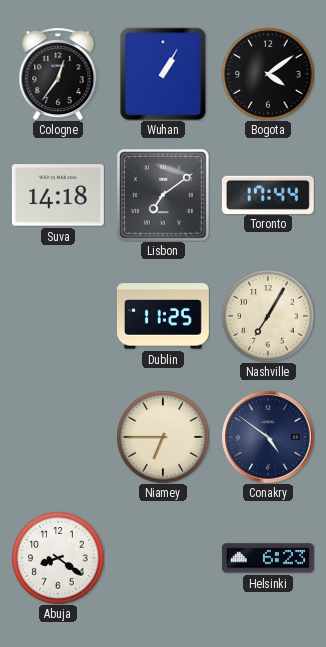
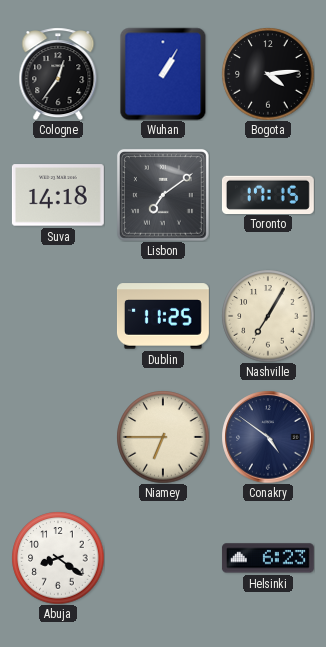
Bogota: 4:09 -> 4:14
Toronto: 17:44 -> 17:15
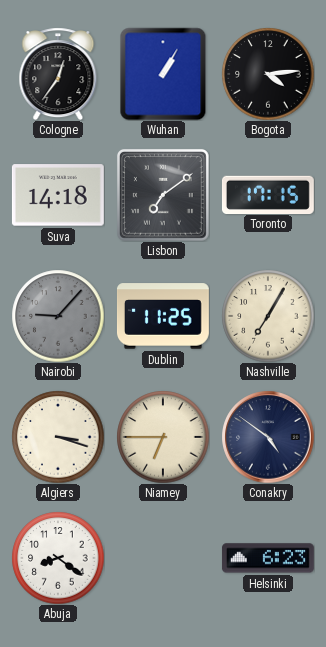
Nairobi: none -> 9:07
Algiers: none -> 3:18
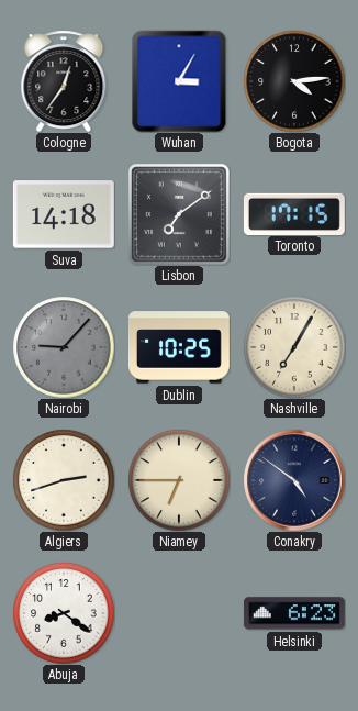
Wuhan: 1:05 -> 3:05
Dublin: 11:25 -> 10:25
Algiers: 3:18 -> 2:42
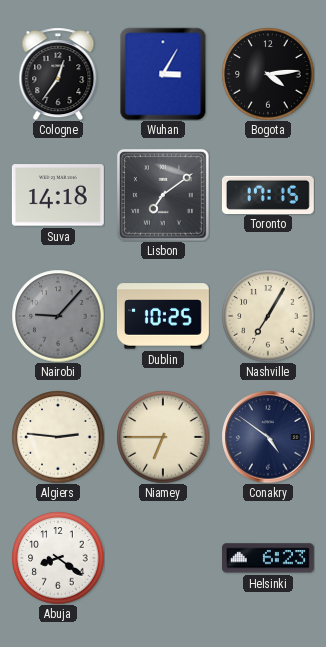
Algiers: 2:42 -> 2:46
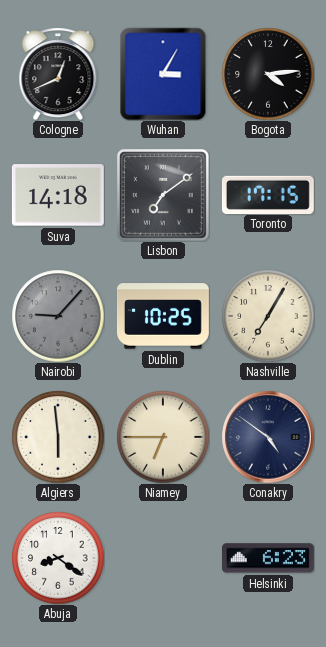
Cologne: 12:36 -> 12:41
Algiers: 2:46 -> 5:59
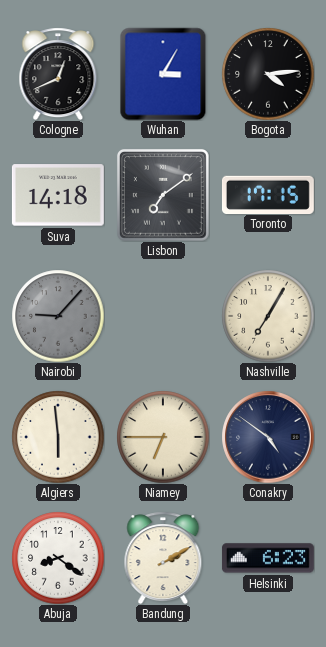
Dublin: 10:25 -> none
Bandung: none -> 2:10
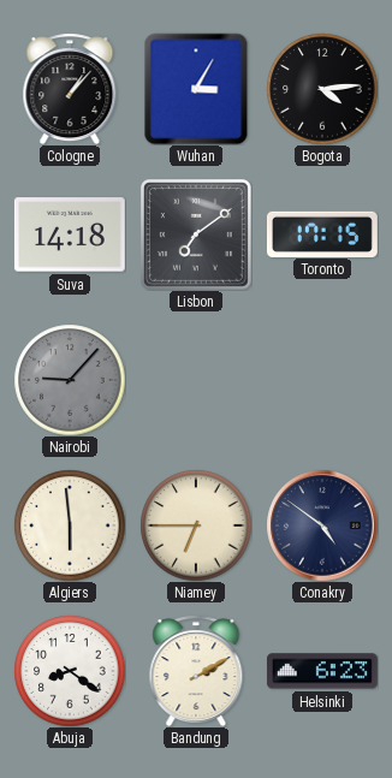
Cologne: 12:41 -> 1:07
Nashville: 7:05 -> none
